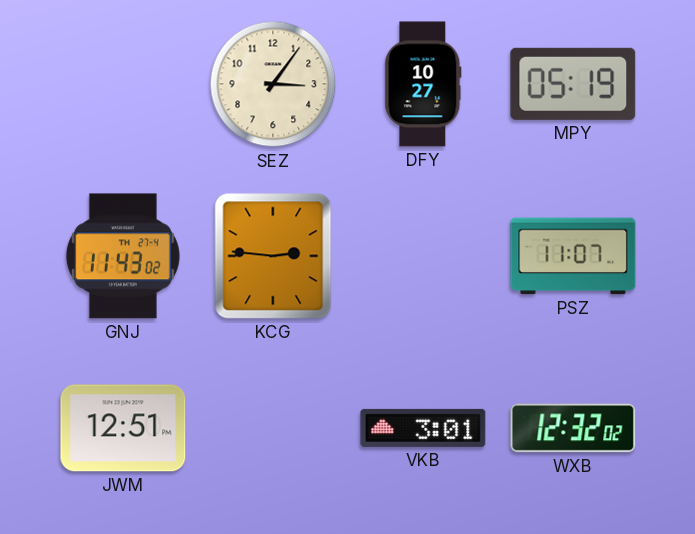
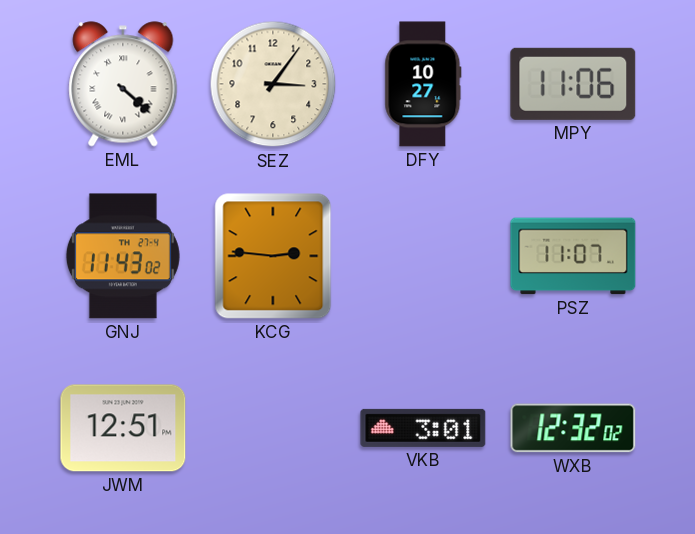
EML: none -> 4:22
MPY: 05:19 -> 11:06
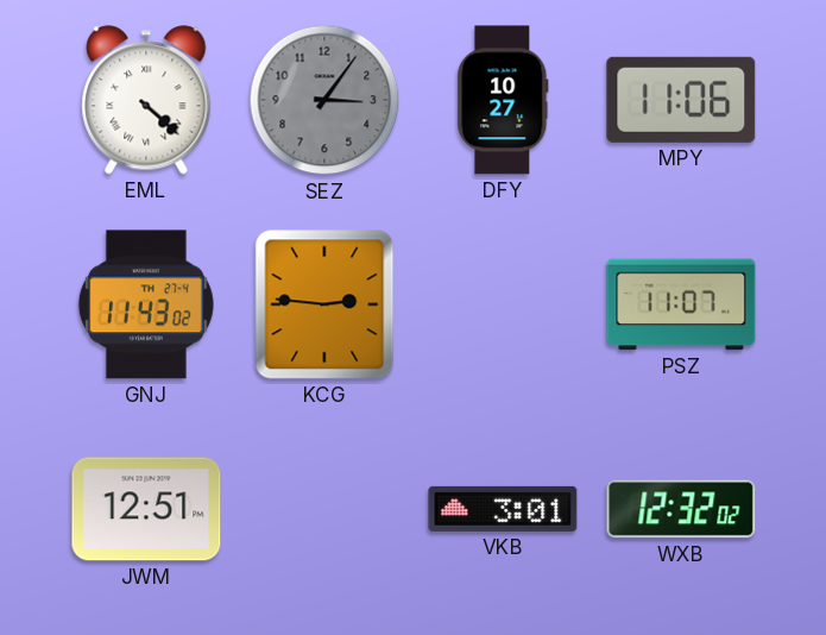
SEZ dial: cream -> grey
